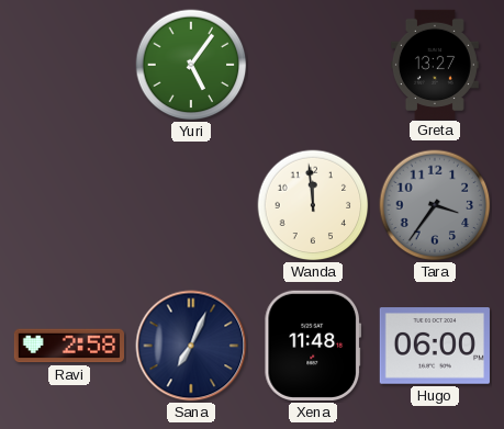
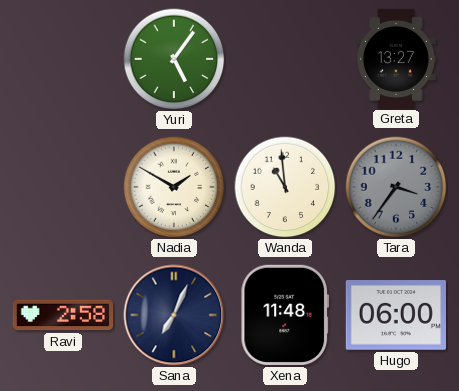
Nadia: none -> 1:50
Wanda: 11:59 -> 10:59
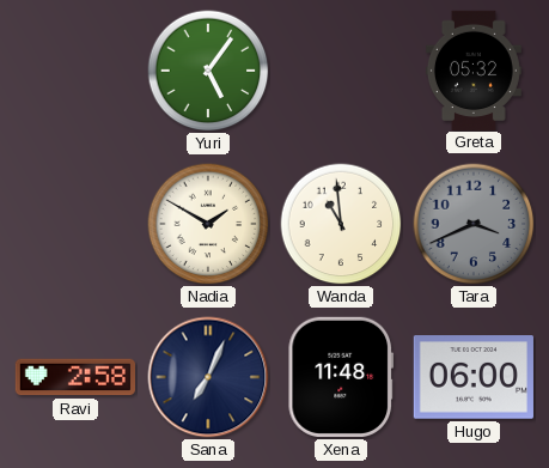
Greta: 13:27 -> 05:32
Tara: 3:36 -> 3:41
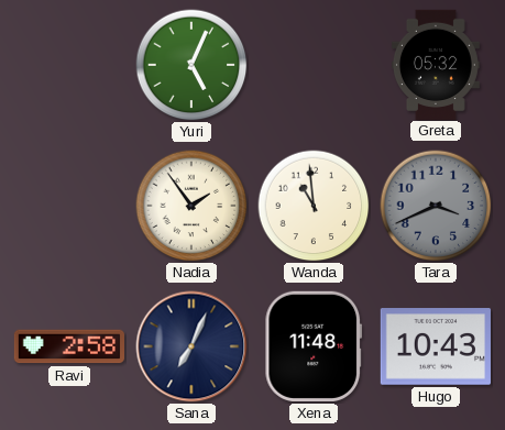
Yuri: 5:06 -> 5:04
Nadia: 1:50 -> 1:54
Hugo: 06:00 -> 10:43
